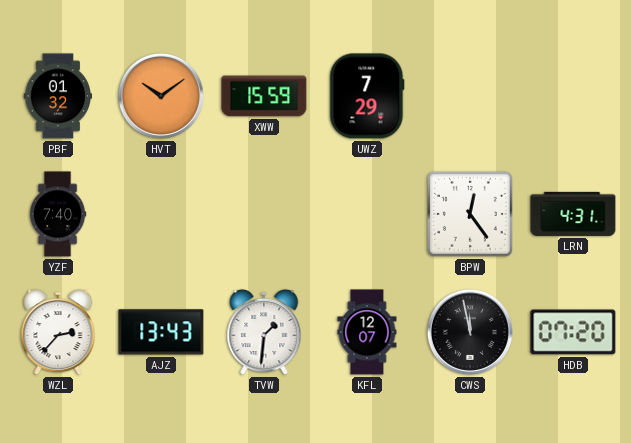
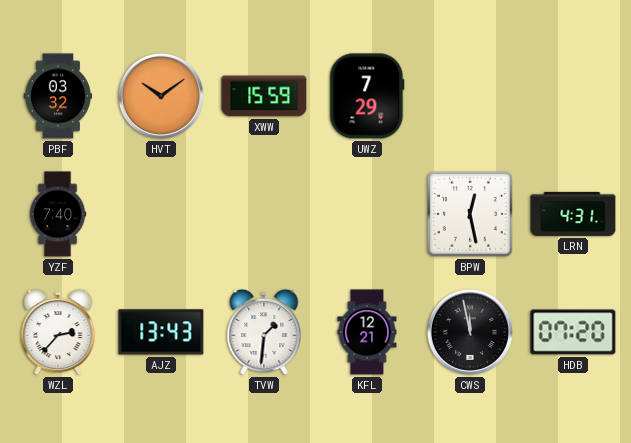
PBF: 01:32 -> 03:32
BPW: 12:24 -> 12:28
KFL: 12:07 -> 12:21
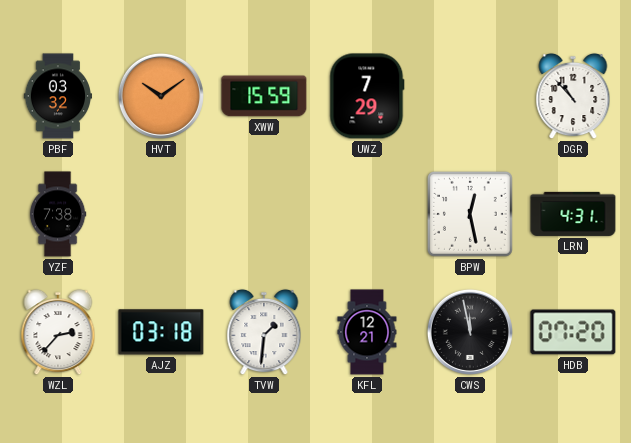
DGR: none -> 10:53
YZF: 7:40 -> 7:38
AJZ: 13:43 -> 03:18
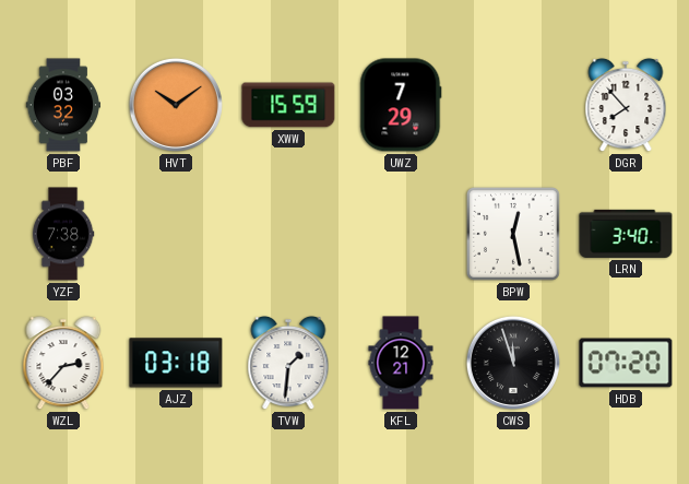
DGR: 10:53 -> 7:53
LRN: 4:31 -> 3:40
CWS: 11:58 -> 11:57
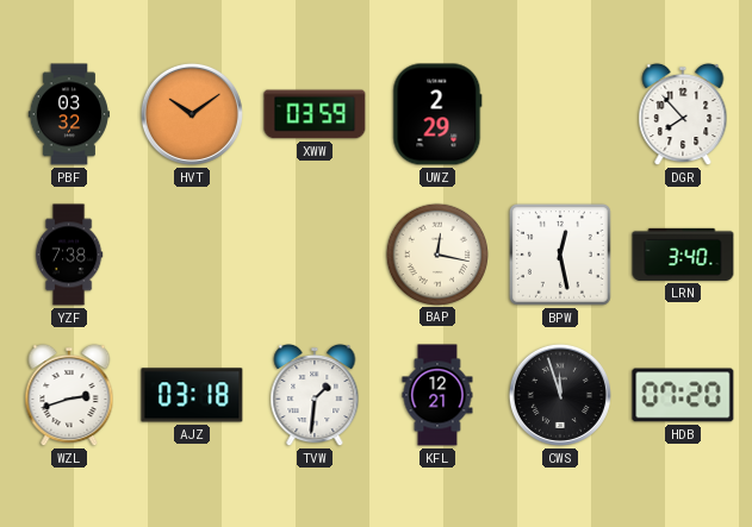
XWW: 15:59 -> 03:59
UWZ: 7:29 -> 2:29
BAP: none -> 12:17
WZL: 2:37 -> 2:42
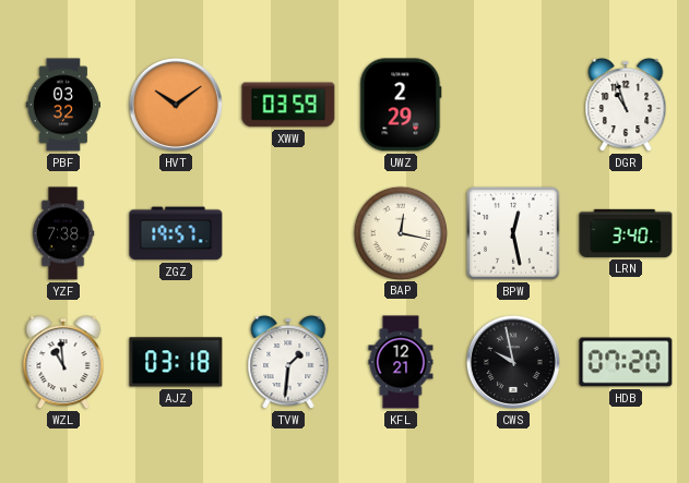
DGR: 7:53 -> 10:57
ZGZ: none -> 19:57
WZL: 2:42 -> 10:59
CWS: 11:57 -> 9:58
